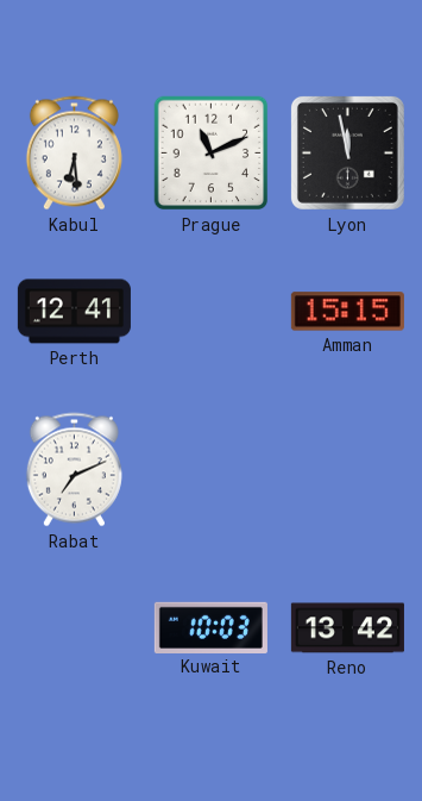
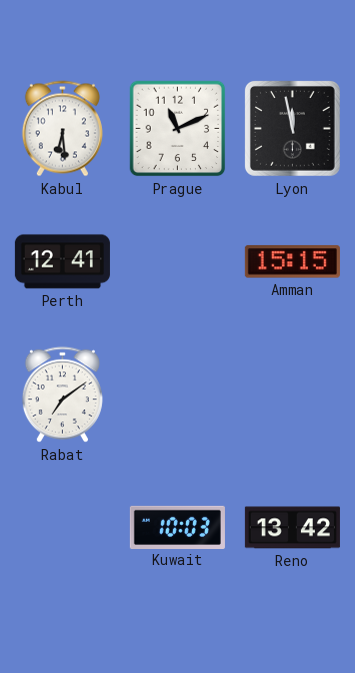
Rabat: 7:11 -> 7:09
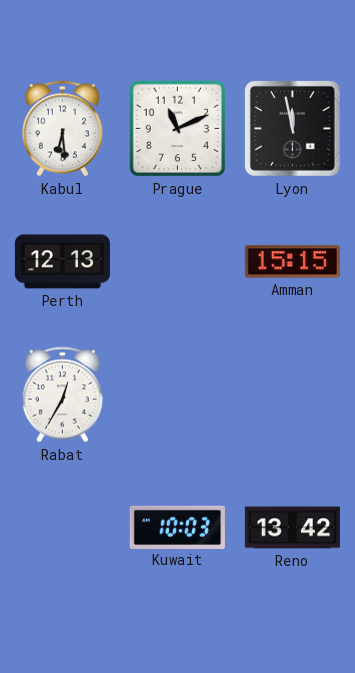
Perth: 12:41 -> 12:13
Rabat: 7:09 -> 12:35
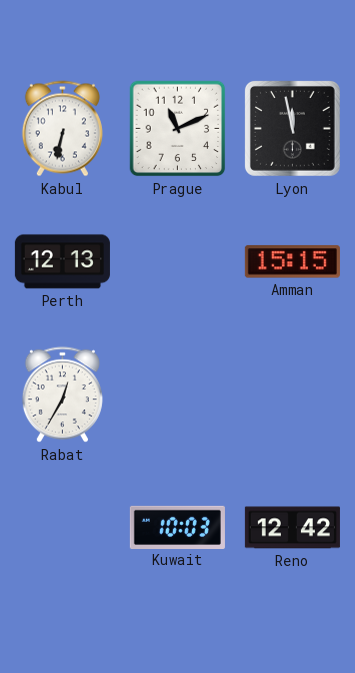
Kabul: 6:29 -> 6:32
Reno: 13:42 -> 12:42
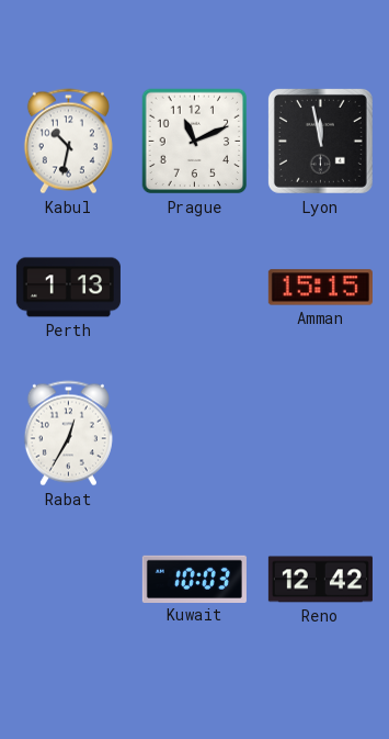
Kabul: 6:32 -> 10:32
Perth: 12:13 -> 1:13
